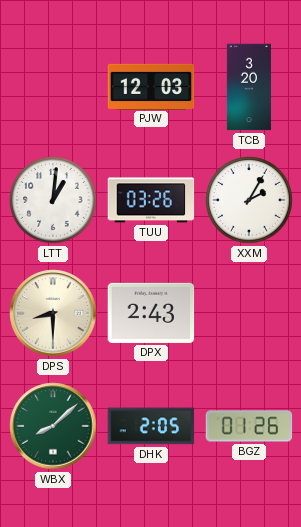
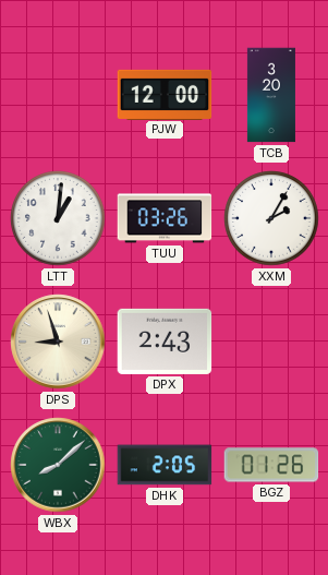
PJW: 12:03 -> 12:00
DPS: 8:30 -> 8:57
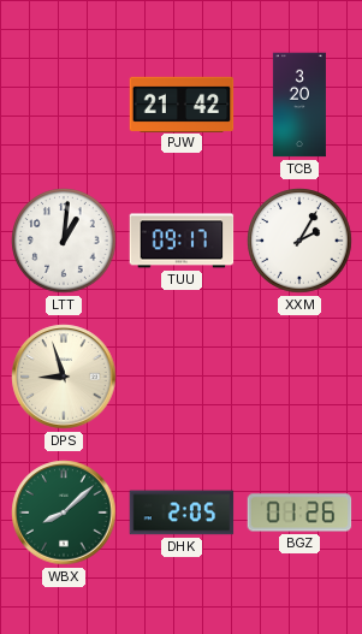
PJW: 12:00 -> 21:42
TUU: 03:26 -> 09:17
DPX: 2:43 -> none
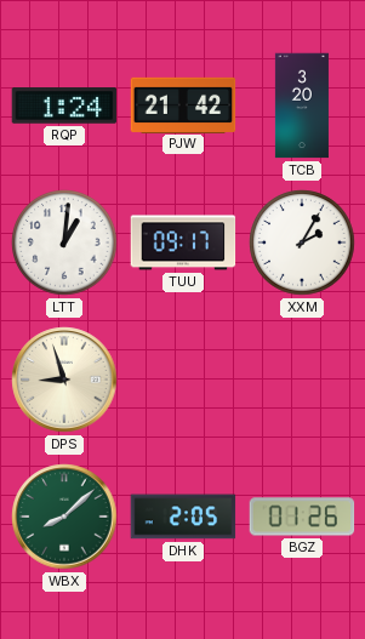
RQP: none -> 1:24
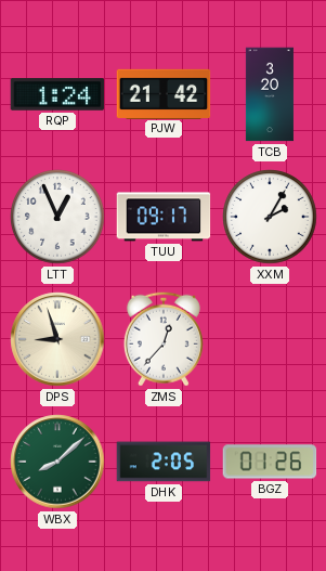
LTT: 1:01 -> 12:56
ZMS: none -> 12:37
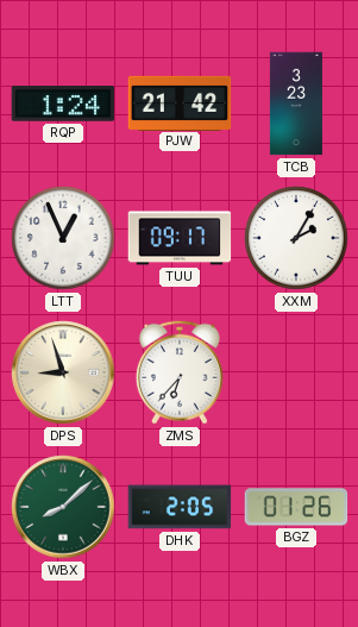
TCB: 3:20 -> 3:23
ZMS: 12:37 -> 6:37
